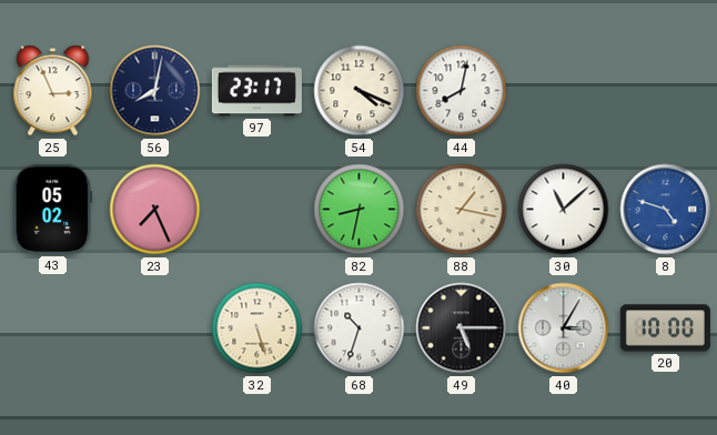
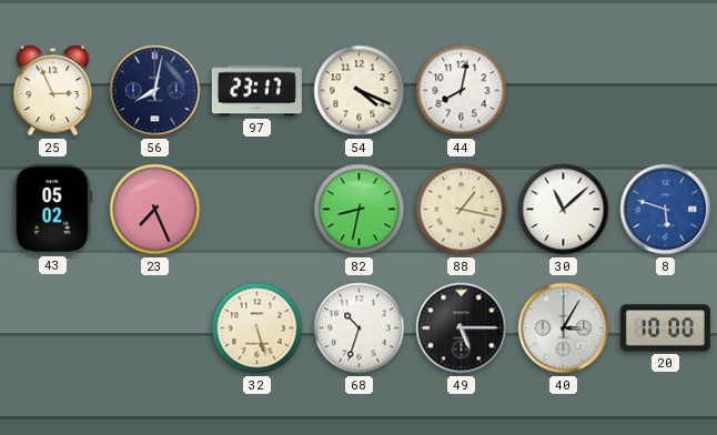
8: 4:48 -> 5:48
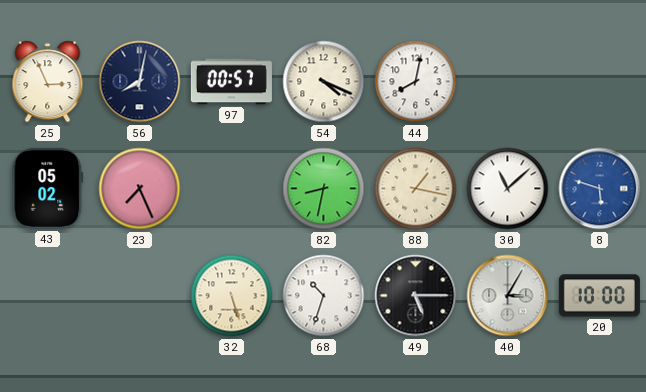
97: 23:17 -> 00:57
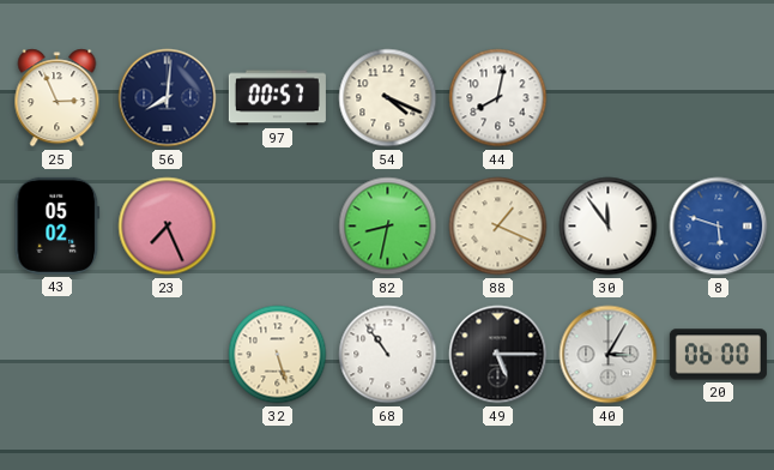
56: 8:02 -> 8:01
88: 1:17 -> 1:19
30: 11:08 -> 11:54
68: 10:33 -> 10:54
20: 10:00 -> 06:00
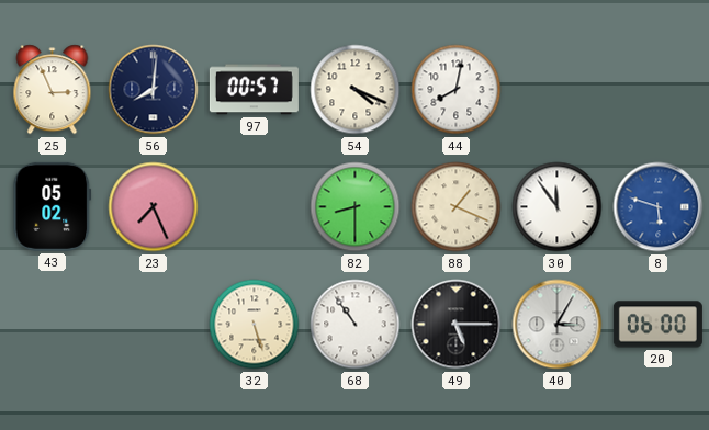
82: 8:32 -> 8:30
